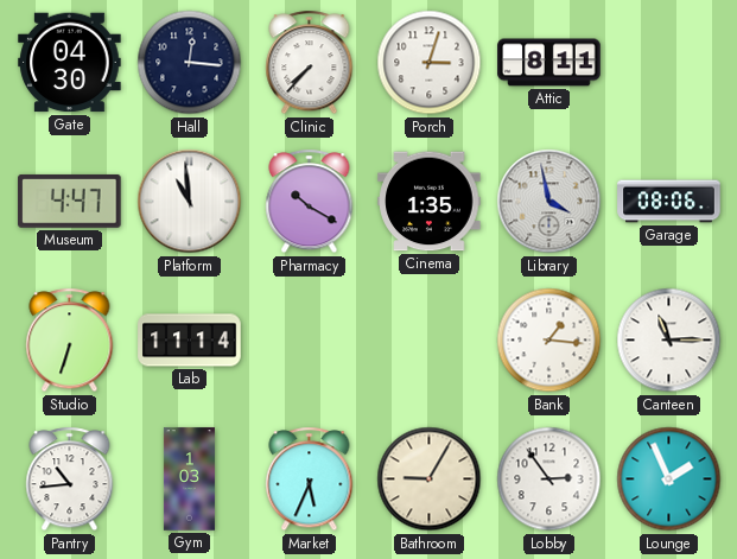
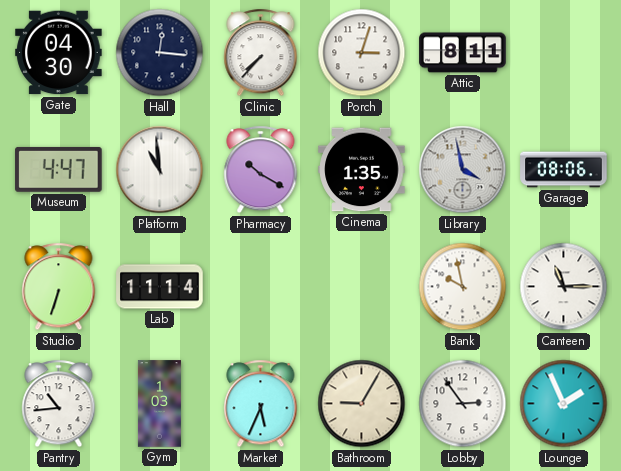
Bank: 1:16 -> 9:58
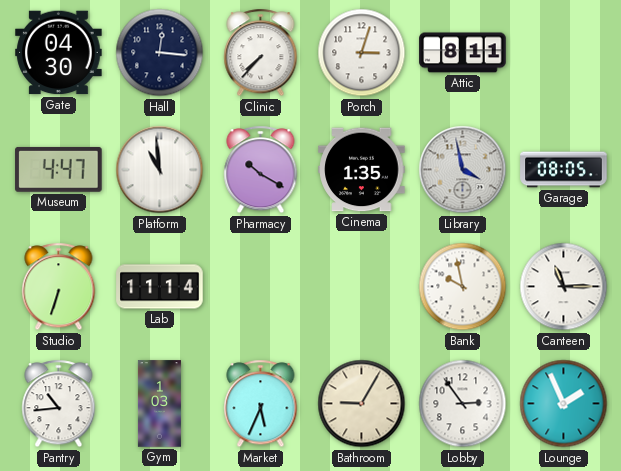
Garage: 08:06 -> 08:05
